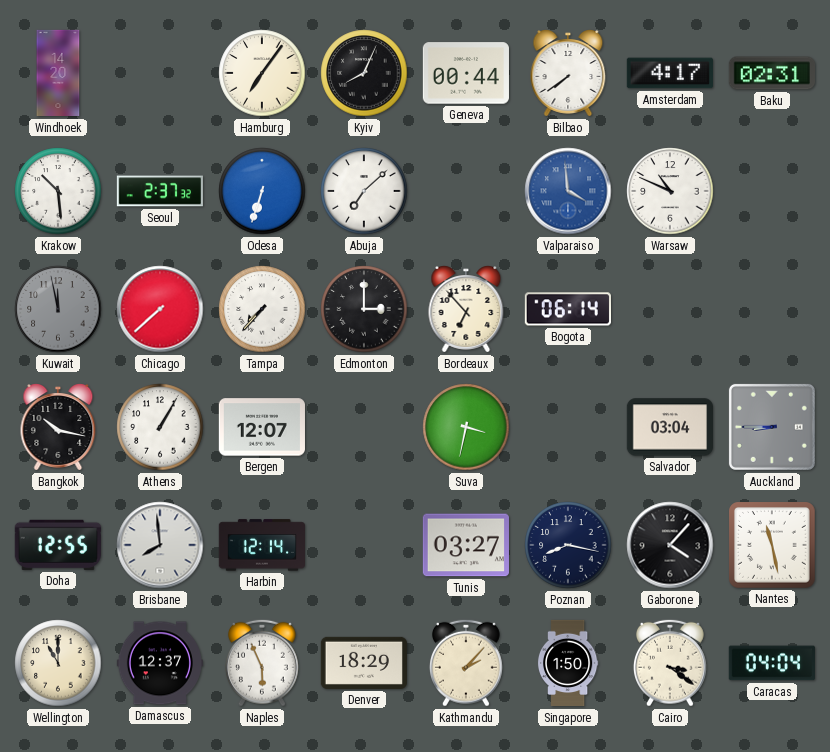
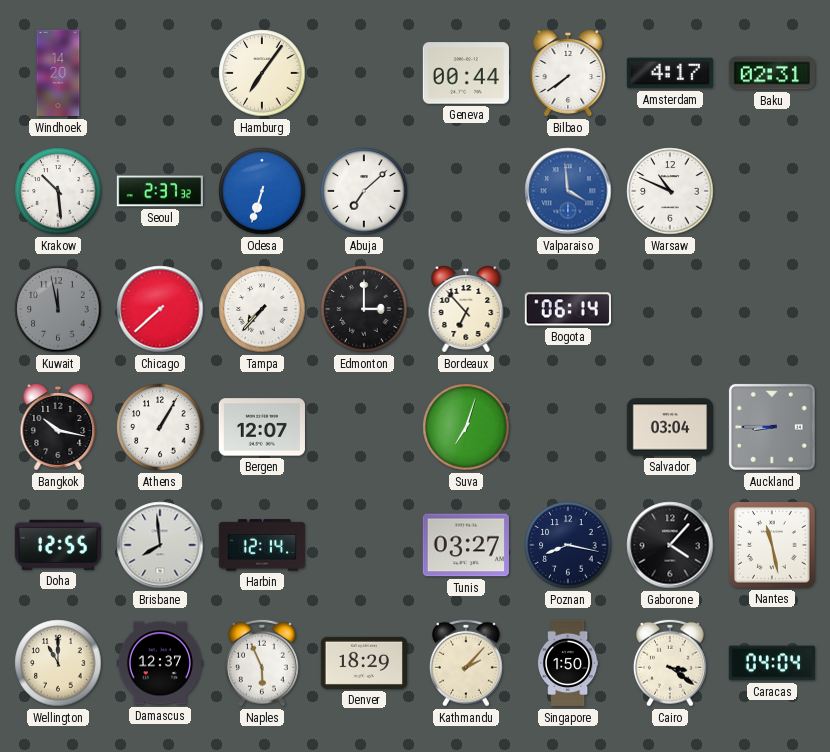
Kyiv: 8:04 -> none
Suva: 3:32 -> 7:03
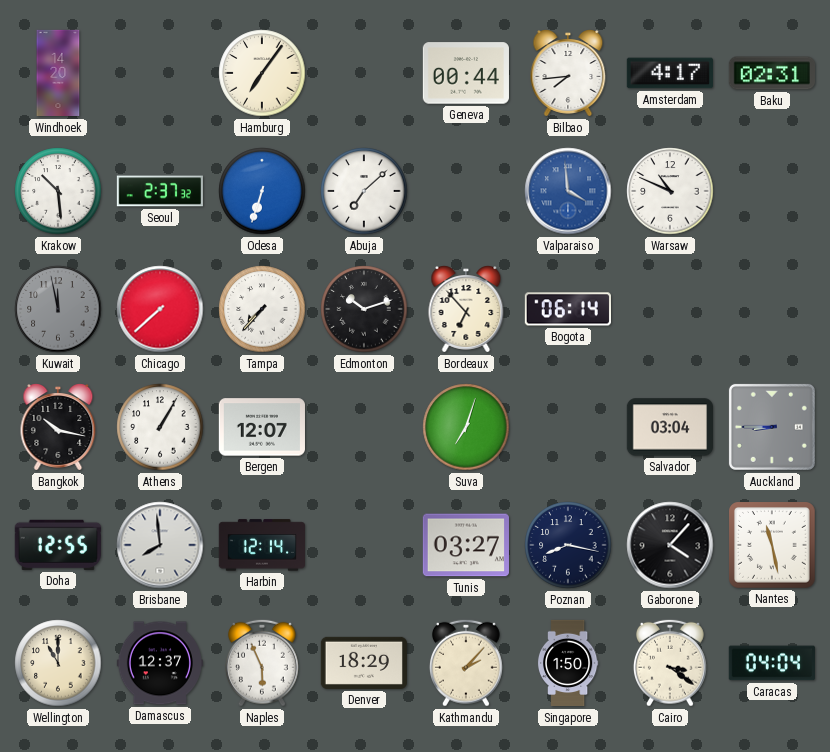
Bilbao: 7:39 -> 7:44
Edmonton: 3:00 -> 10:12
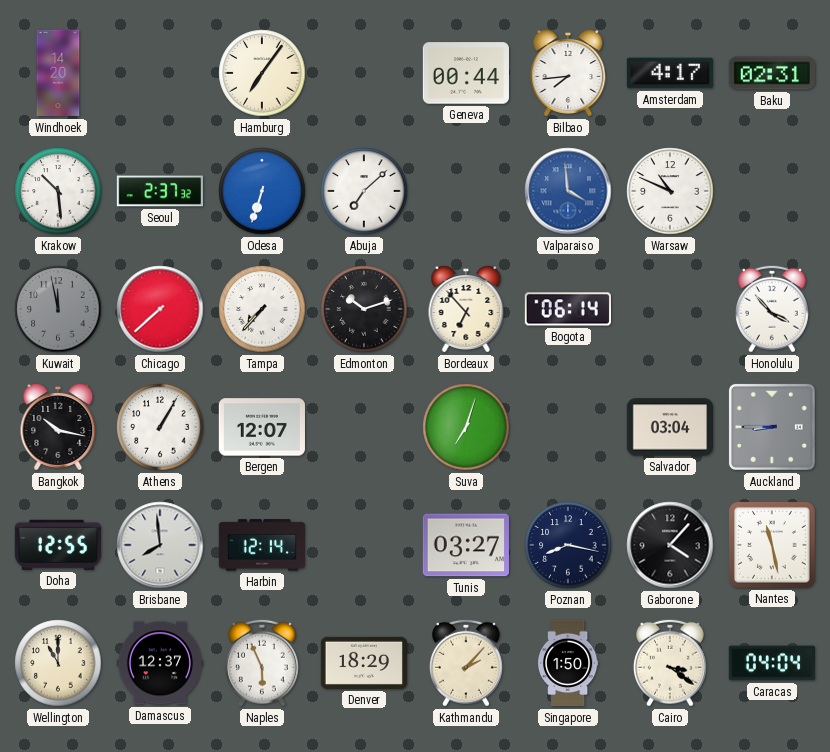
Honolulu: none -> 3:53
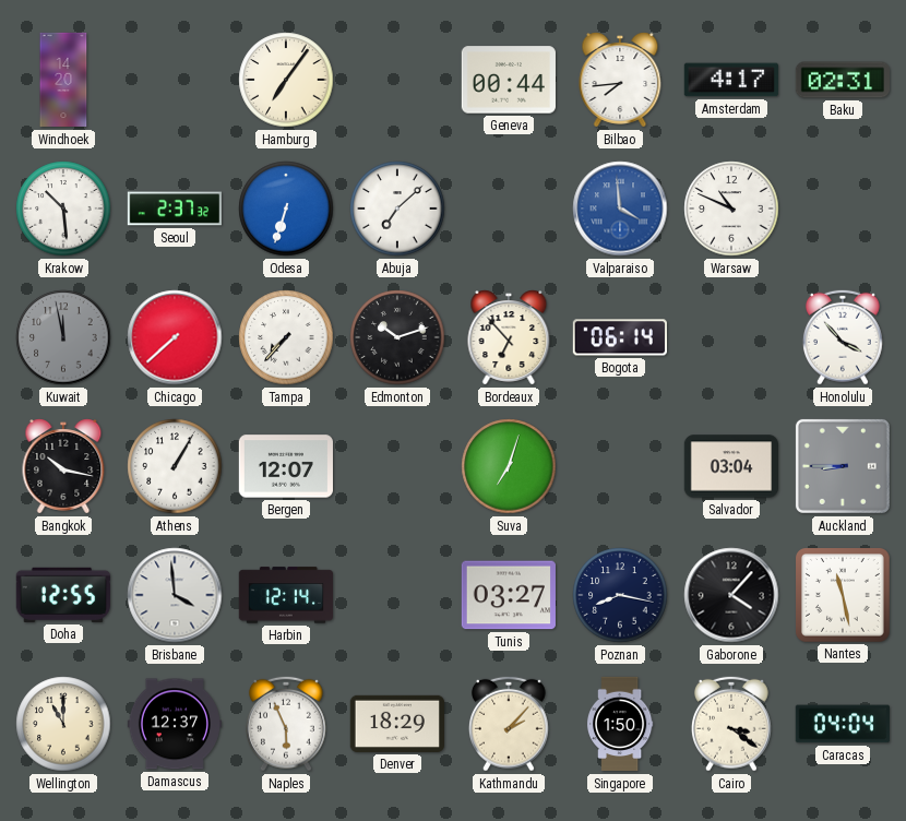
Brisbane: 7:59 -> 3:59
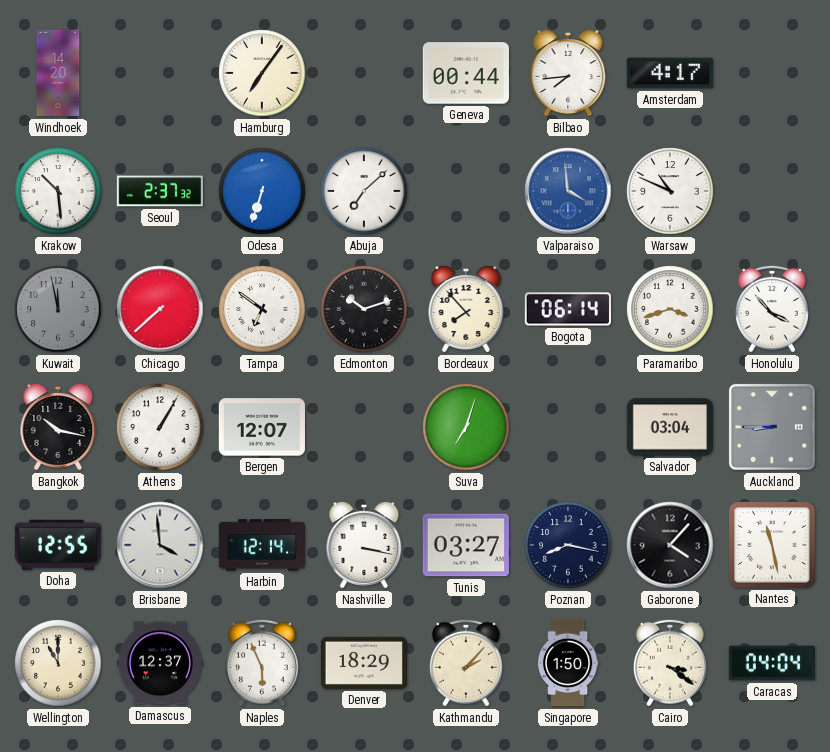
Baku: 02:31 -> none
Tampa: 7:37 -> 6:51
Bordeaux: 6:53 -> 7:53
Paramaribo: none -> 3:42
Nashville: none -> 3:17
